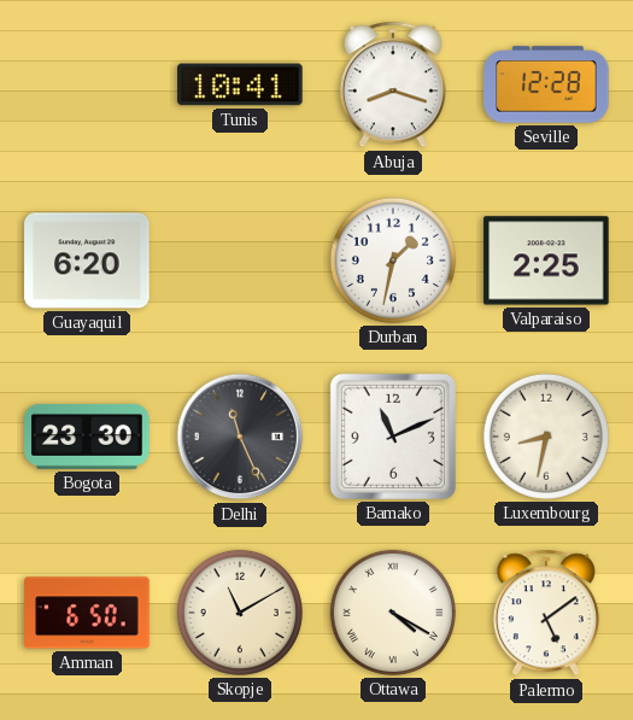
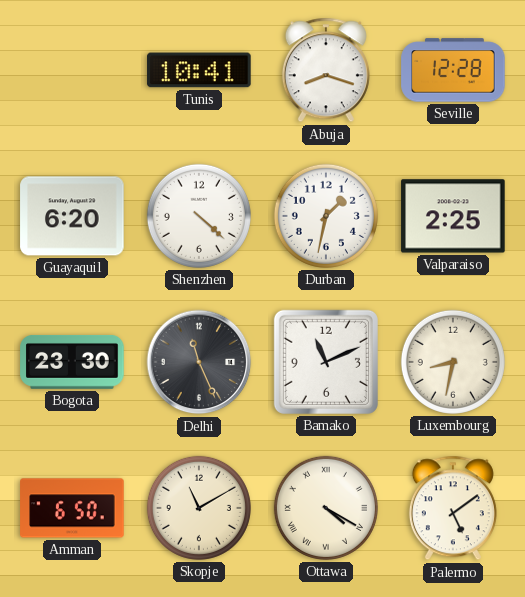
Shenzhen: none -> 4:22
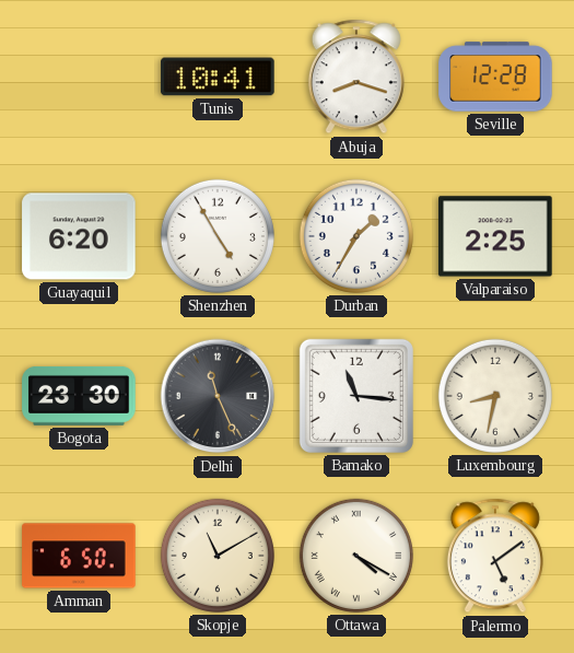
Shenzhen: 4:22 -> 4:55
Durban: 1:32 -> 1:35
Bamako: 11:11 -> 11:16
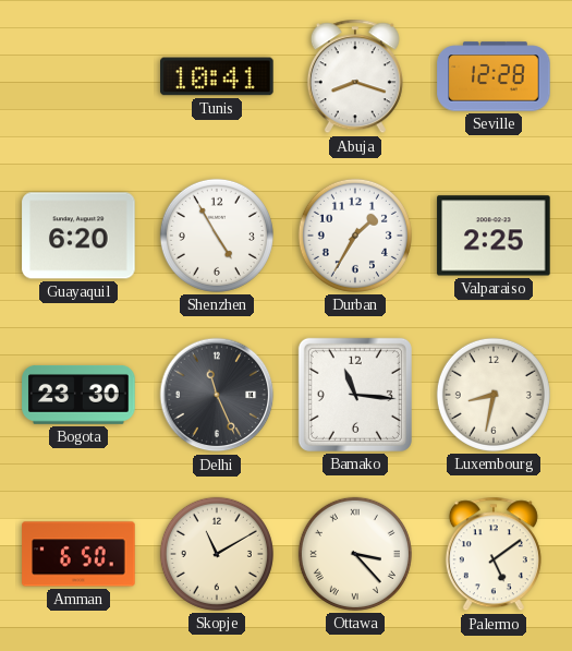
Ottawa: 4:20 -> 3:23
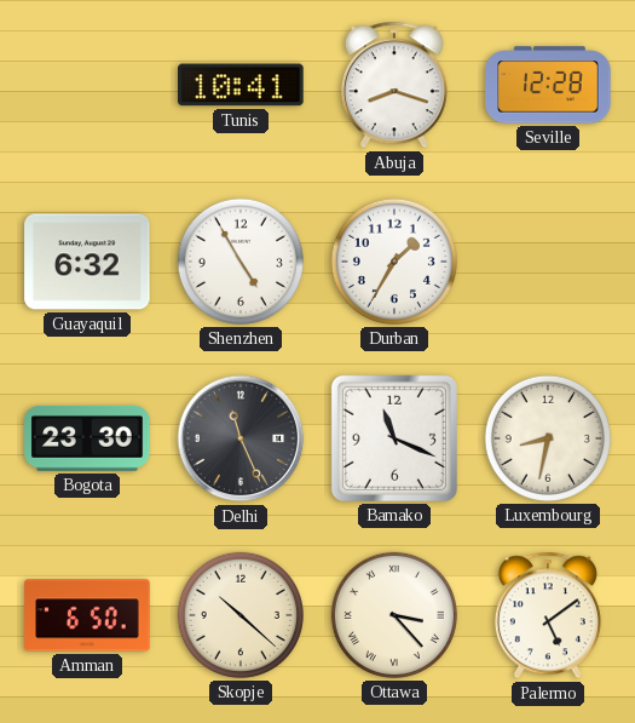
Guayaquil: 6:20 -> 6:32
Valparaiso: 2:25 -> none
Bamako: 11:16 -> 11:19
Skopje: 11:10 -> 10:22
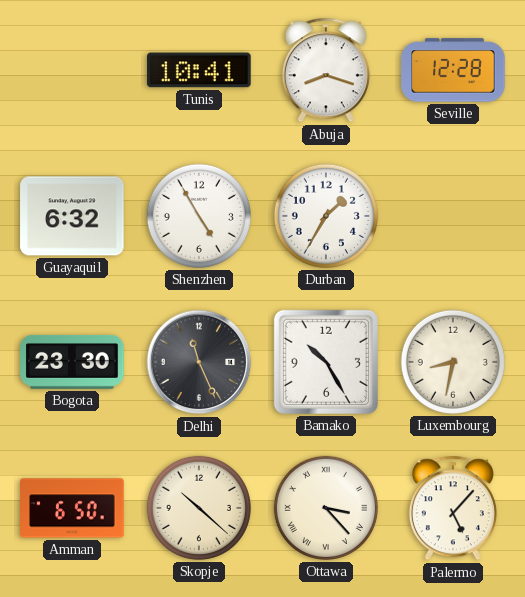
Bamako: 11:19 -> 10:25
Palermo: 5:09 -> 5:07
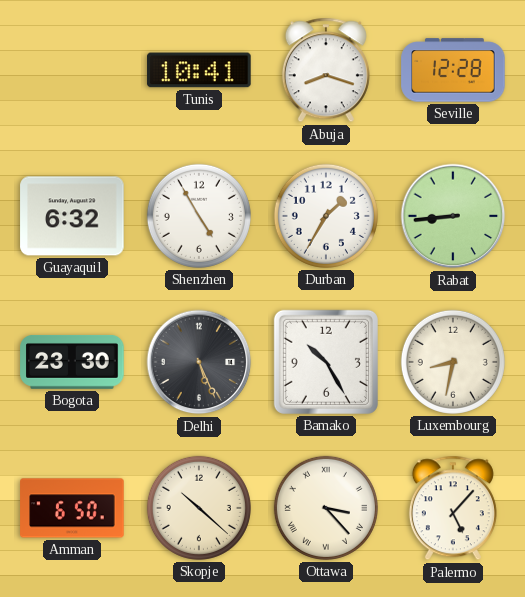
Rabat: none -> 8:44
Delhi: 11:26 -> 5:26
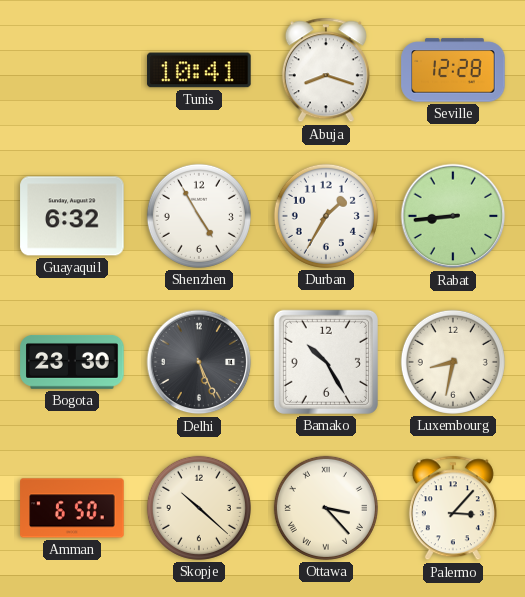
Palermo: 5:07 -> 3:07
